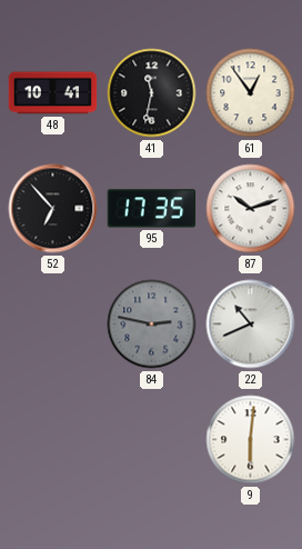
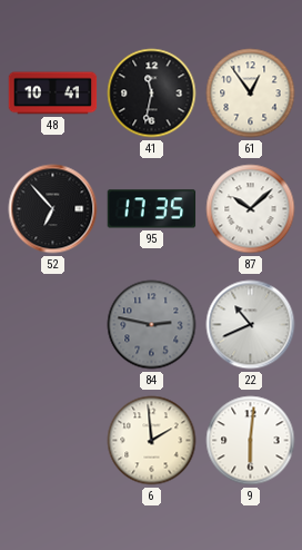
87: 10:12 -> 10:08
6: none -> 1:59
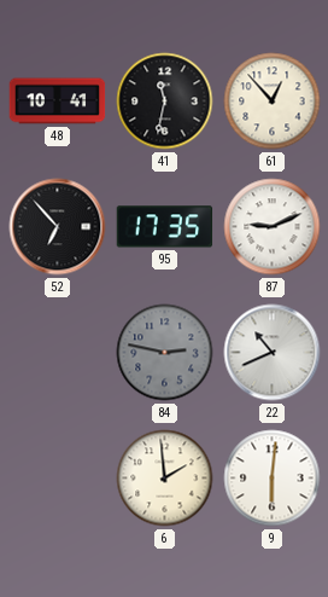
61: 12:54 -> 12:53
87: 10:08 -> 9:11
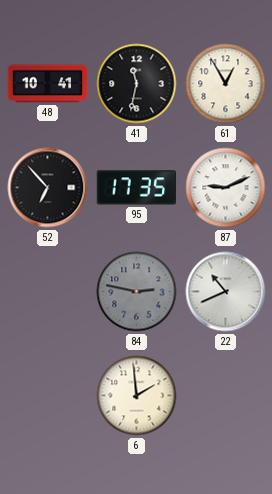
61: 12:53 -> 12:55
9: 6:01 -> none
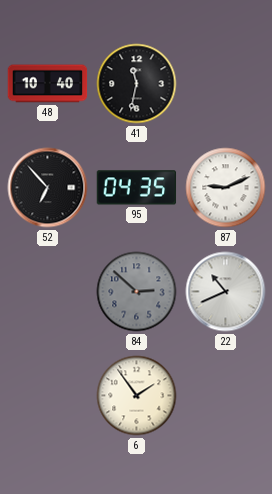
48: 10:41 -> 10:40
61: 12:55 -> none
95: 17:35 -> 04:35
84: 2:47 -> 2:52
6: 1:59 -> 1:54
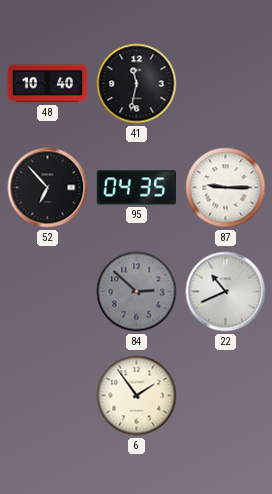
87: 9:11 -> 9:15
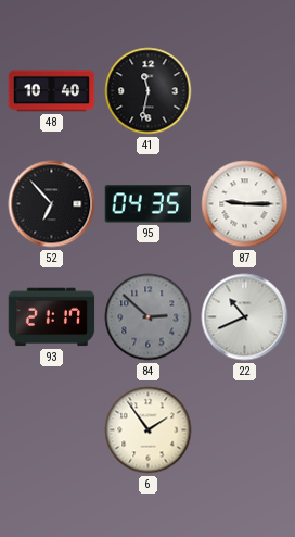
93: none -> 21:17
